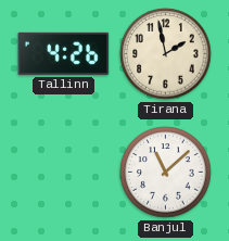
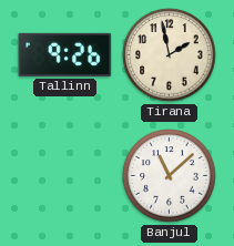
Tallinn: 4:26 -> 9:26
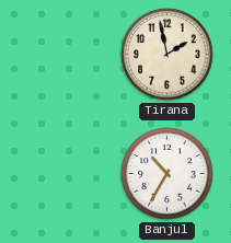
Tallinn: 9:26 -> none
Banjul: 11:08 -> 10:35
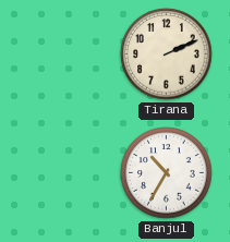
Tirana: 1:58 -> 2:11
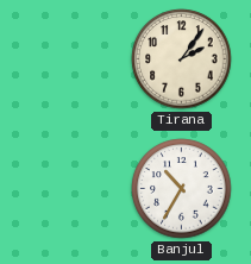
Tirana: 2:11 -> 2:06
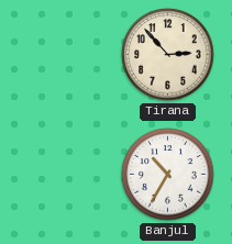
Tirana: 2:06 -> 2:53
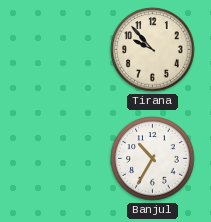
Tirana: 2:53 -> 9:53
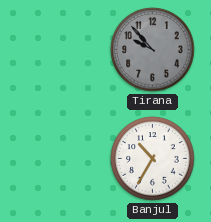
Tirana dial: cream -> grey
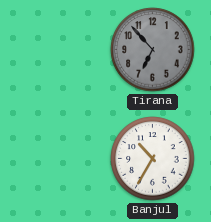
Tirana: 9:53 -> 6:53
